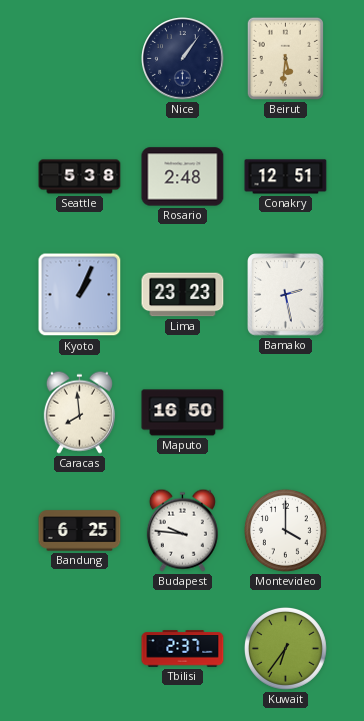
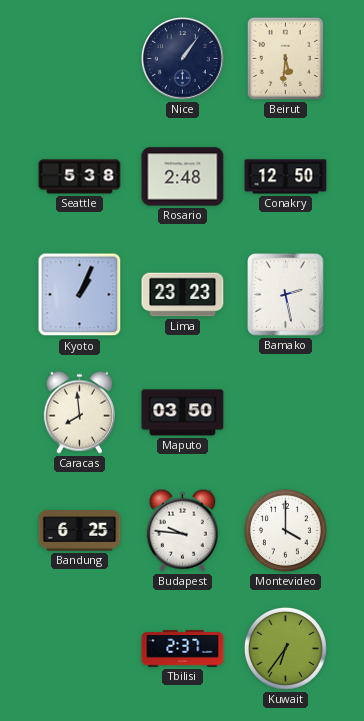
Conakry: 12:51 -> 12:50
Maputo: 16:50 -> 03:50
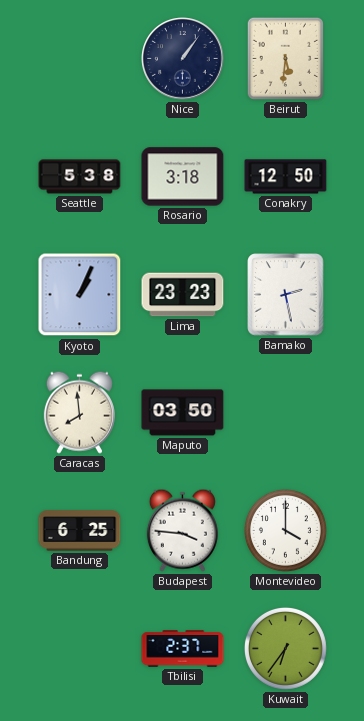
Rosario: 2:48 -> 3:18
Budapest: 9:46 -> 3:46
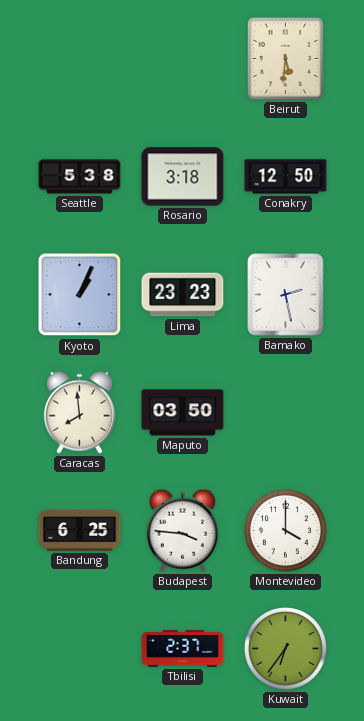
Nice: 1:06 -> none
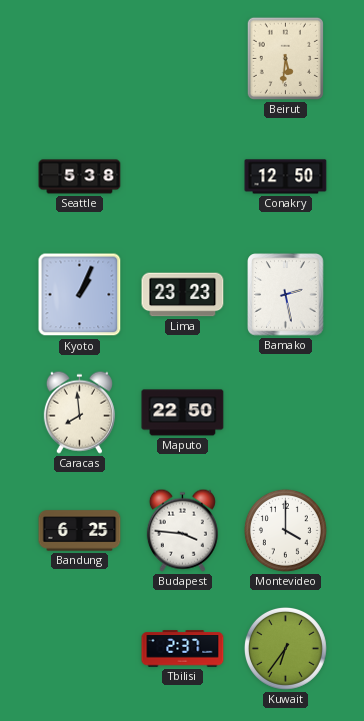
Rosario: 3:18 -> none
Maputo: 03:50 -> 22:50
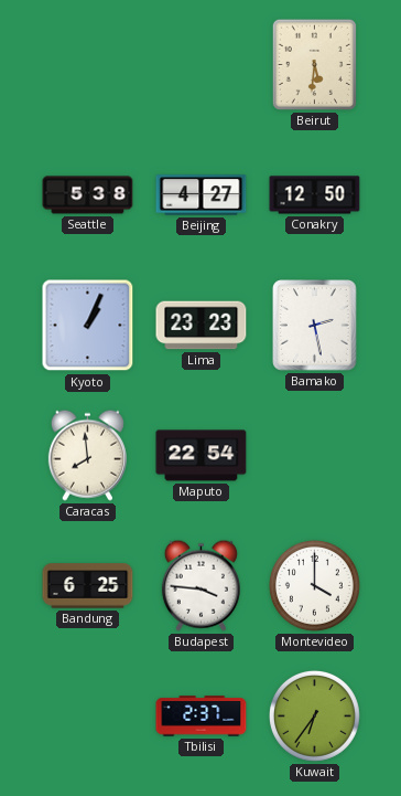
Beijing: none -> 4:27
Maputo: 22:50 -> 22:54
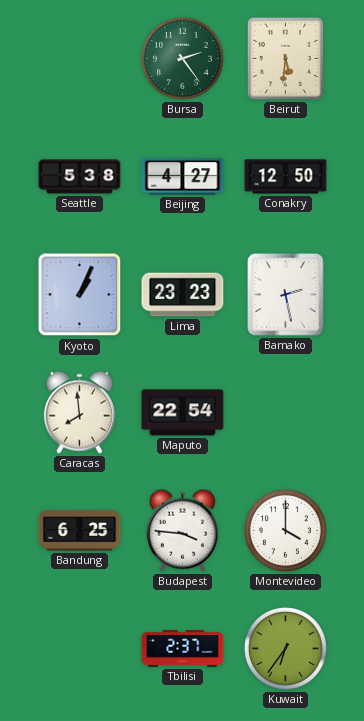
Bursa: none -> 2:24
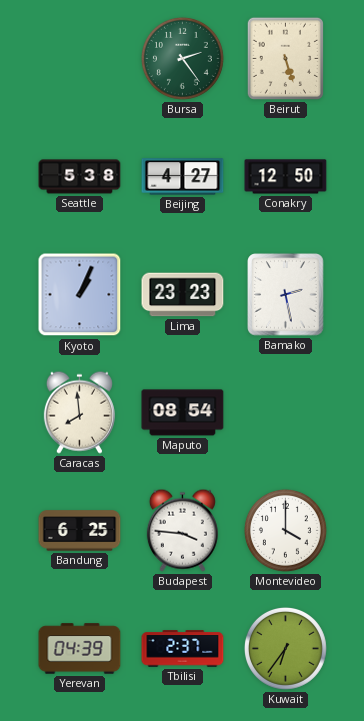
Beirut: 5:31 -> 5:27
Maputo: 22:54 -> 08:54
Yerevan: none -> 04:39
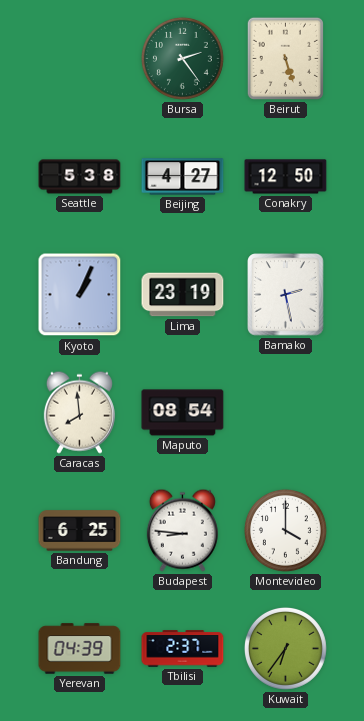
Lima: 23:23 -> 23:19
Budapest: 3:46 -> 8:46
